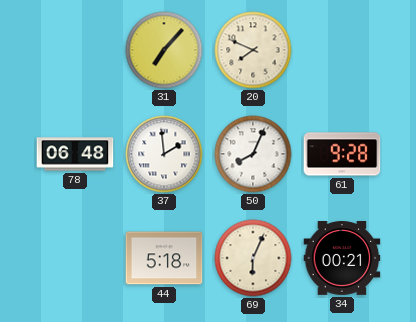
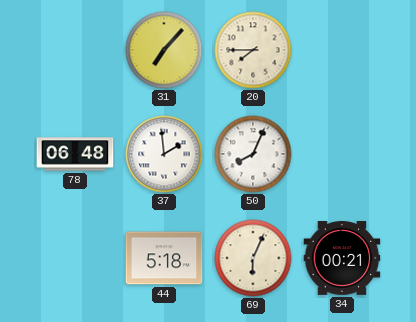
20: 7:49 -> 7:45
61: 9:28 -> none
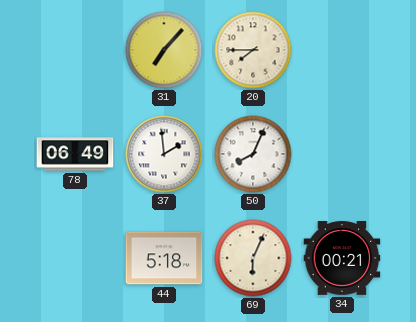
78: 06:48 -> 06:49
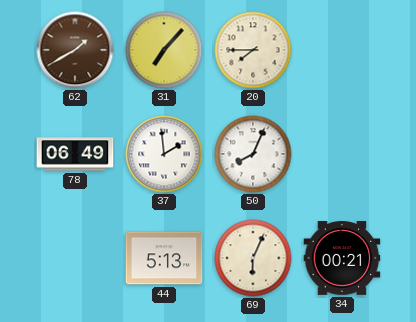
62: none -> 1:40
44: 5:18 -> 5:13
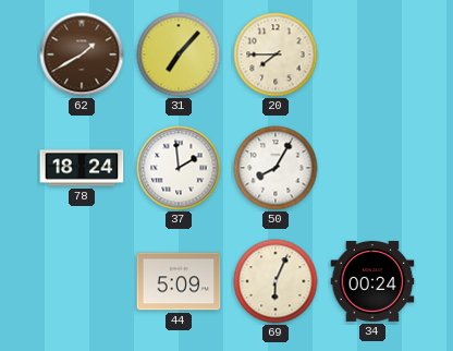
78: 06:49 -> 18:24
50: 8:04 -> 8:05
44: 5:13 -> 5:09
34: 00:21 -> 00:24
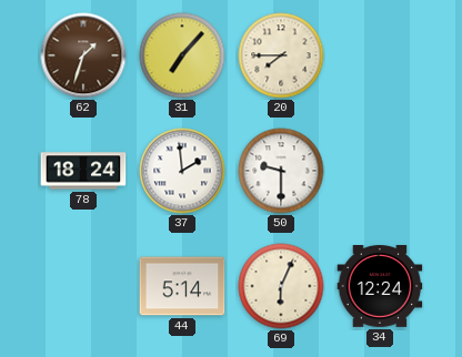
62: 1:40 -> 1:33
50: 8:05 -> 9:30
44: 5:09 -> 5:14
34: 00:24 -> 12:24
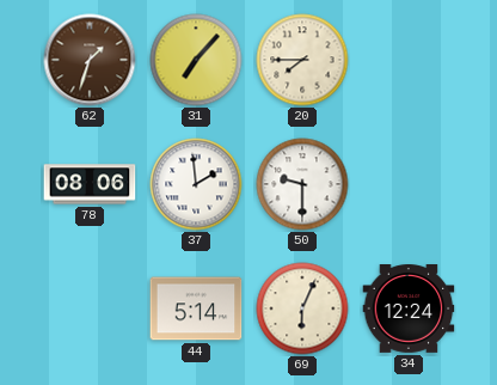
78: 18:24 -> 08:06
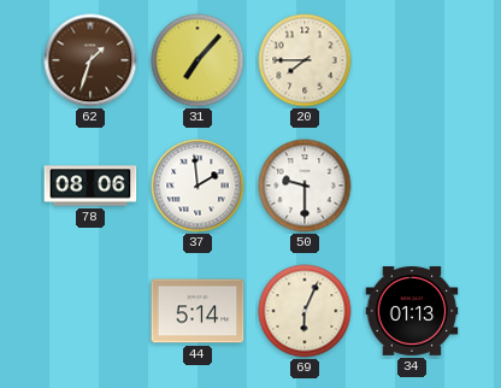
34: 12:24 -> 01:13
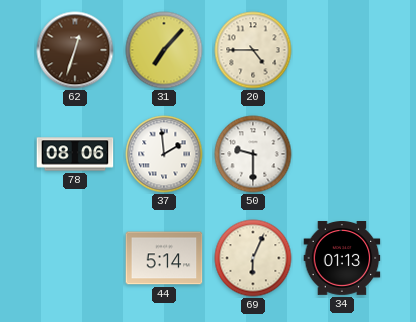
62: 1:33 -> 12:33
20: 7:45 -> 4:45
